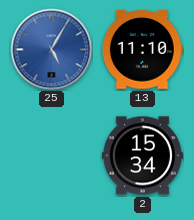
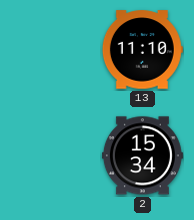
25: 5:05 -> none
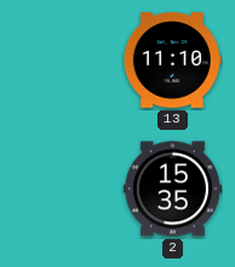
2: 15:34 -> 15:35
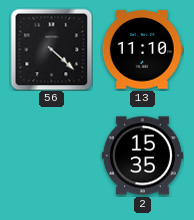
56: none -> 4:22
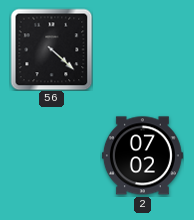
13: 11:10 -> none
2: 15:35 -> 07:02
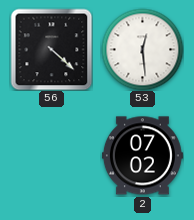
53: none -> 12:29
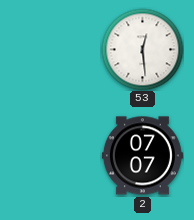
56: 4:22 -> none
2: 07:02 -> 07:07
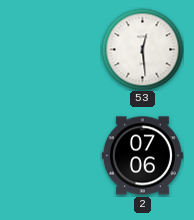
2: 07:07 -> 07:06
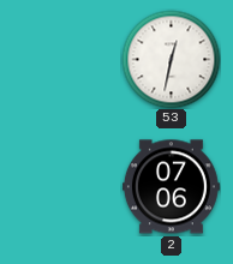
53: 12:29 -> 12:32
